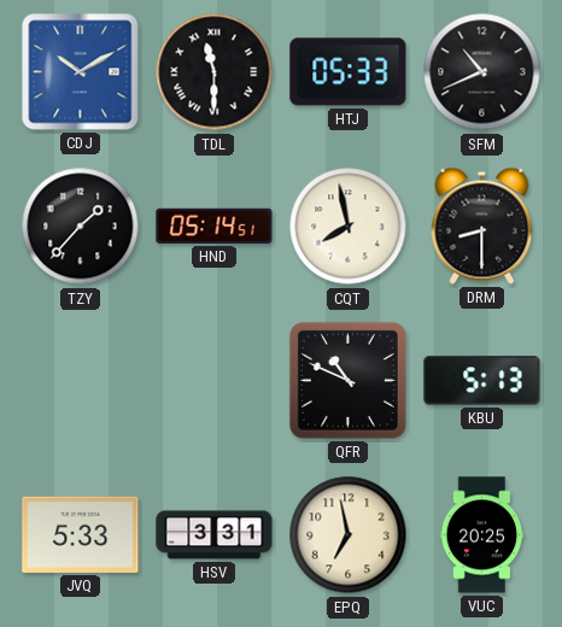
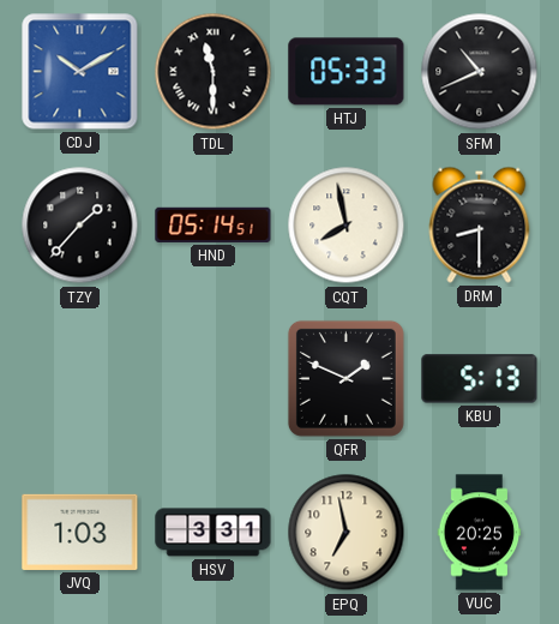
QFR: 10:49 -> 1:49
JVQ: 5:33 -> 1:03
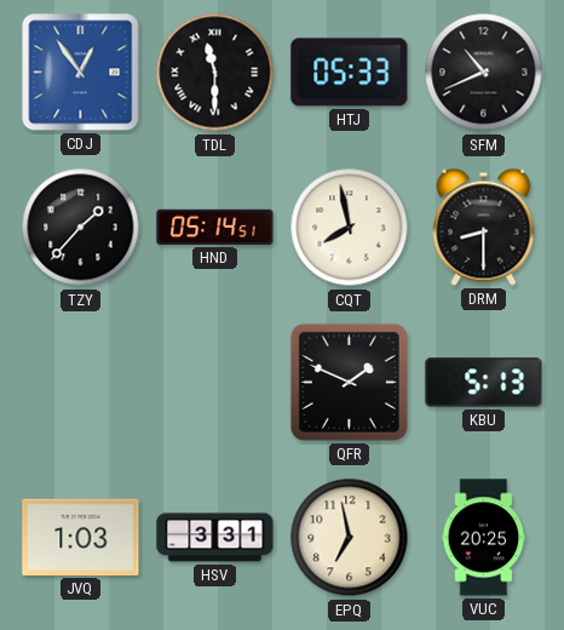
CDJ: 10:10 -> 12:54
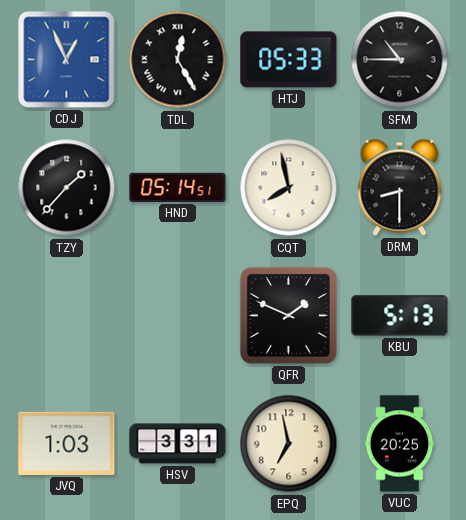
CDJ: 12:54 -> 12:56
TDL: 11:30 -> 12:25
SFM: 10:41 -> 10:45
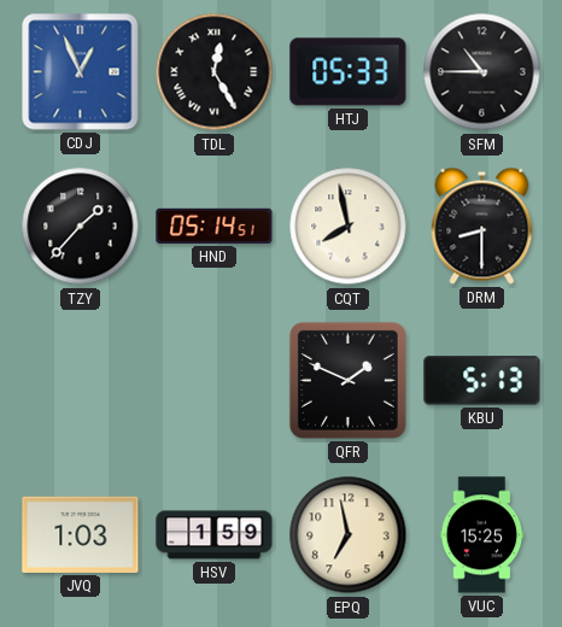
HSV: 3:31 -> 1:59
VUC: 20:25 -> 15:25
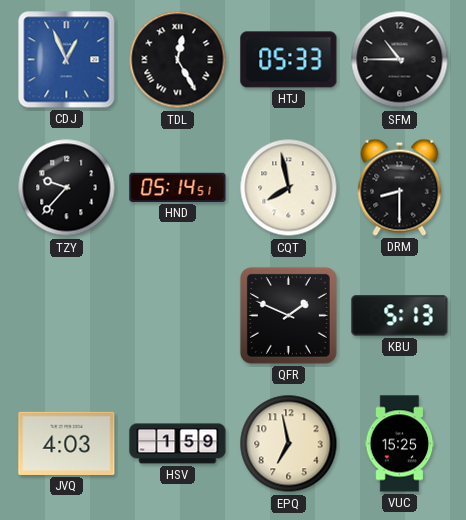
TZY: 1:37 -> 9:37
JVQ: 1:03 -> 4:03
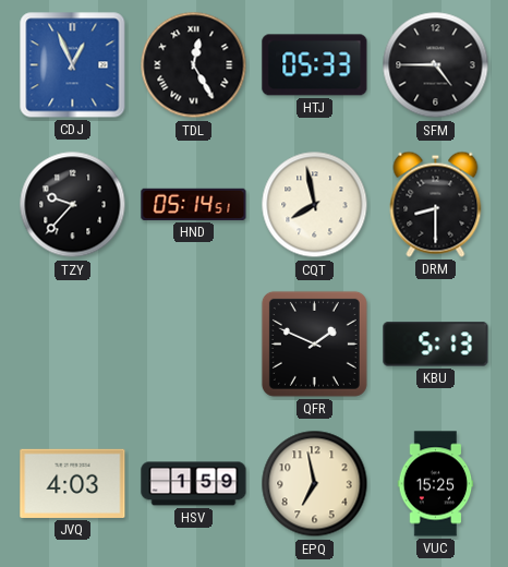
SFM: 10:45 -> 4:45
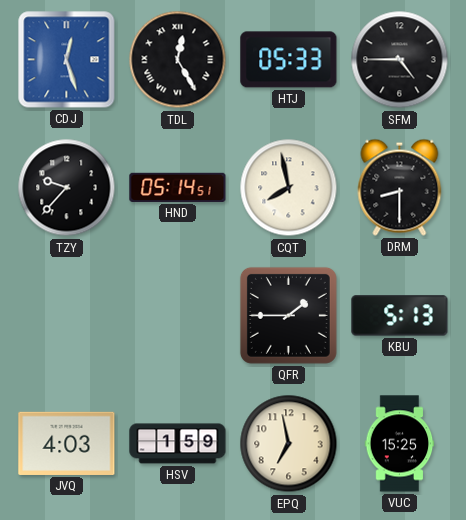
CDJ: 12:56 -> 12:27
QFR: 1:49 -> 1:45
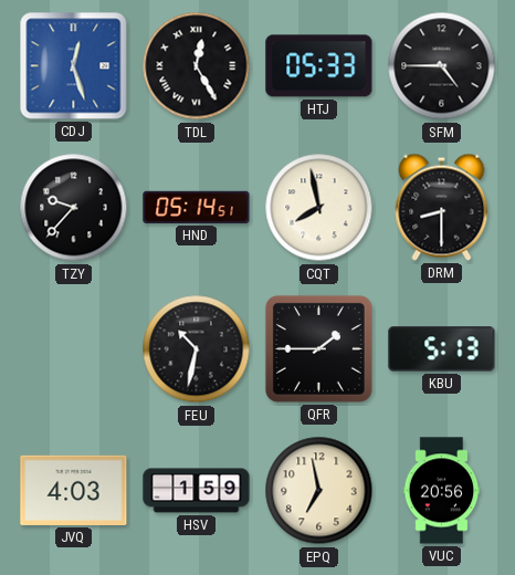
FEU: none -> 10:32
VUC: 15:25 -> 20:56
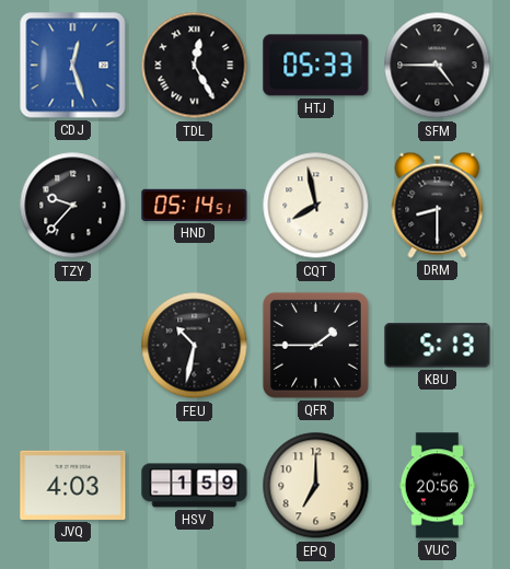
EPQ: 6:58 -> 7:00
